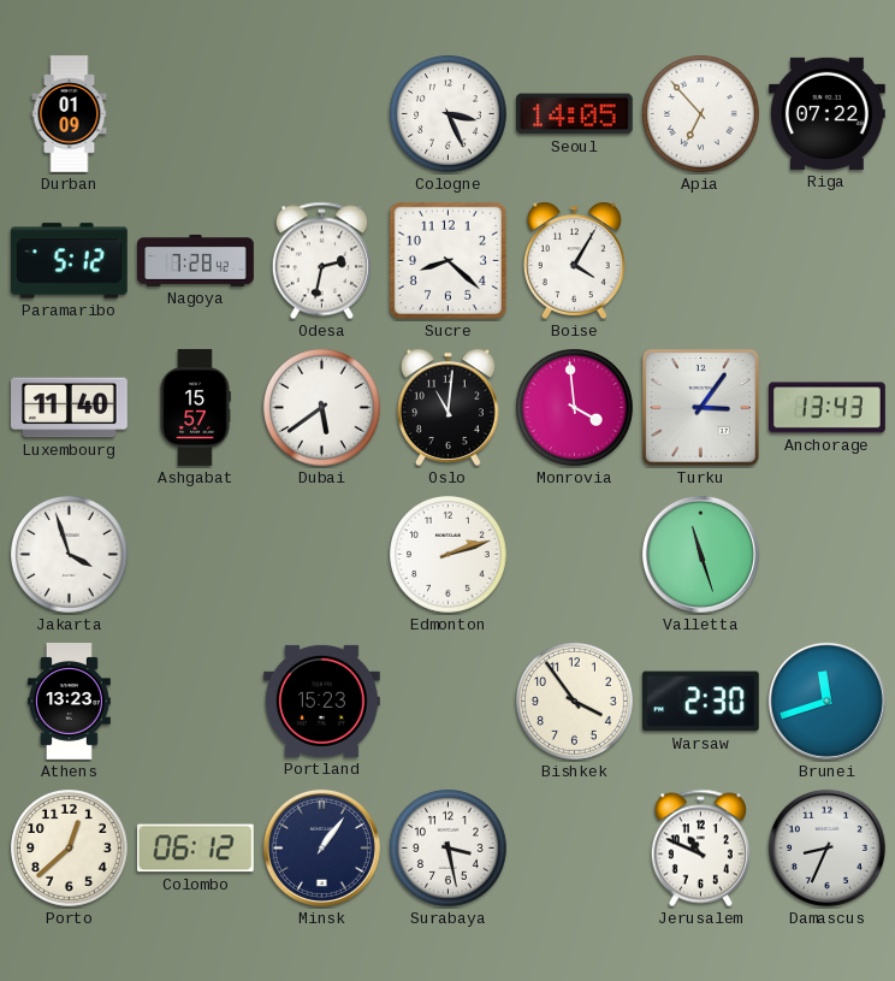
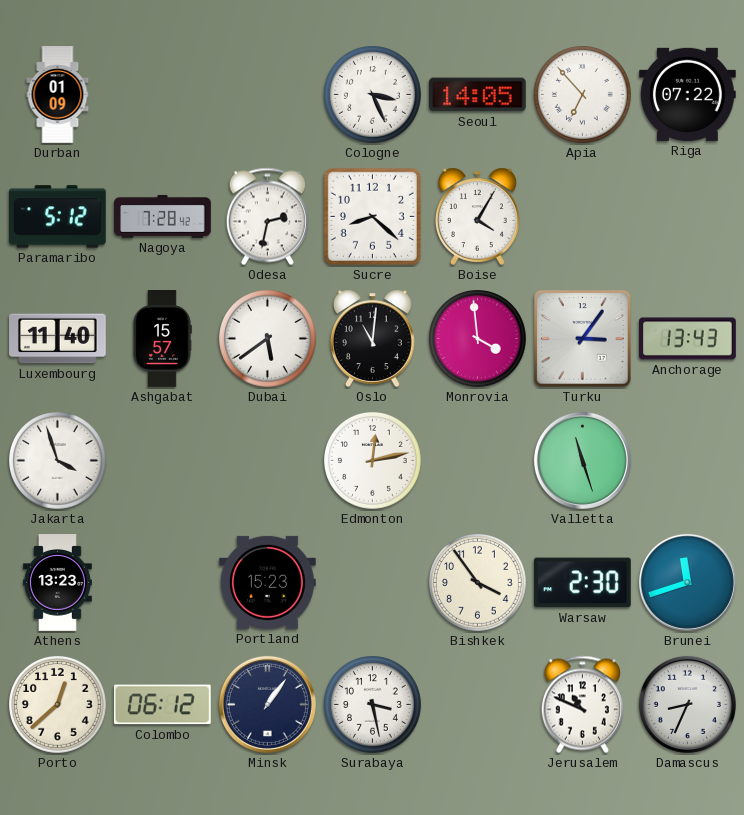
Edmonton: 2:12 -> 12:13
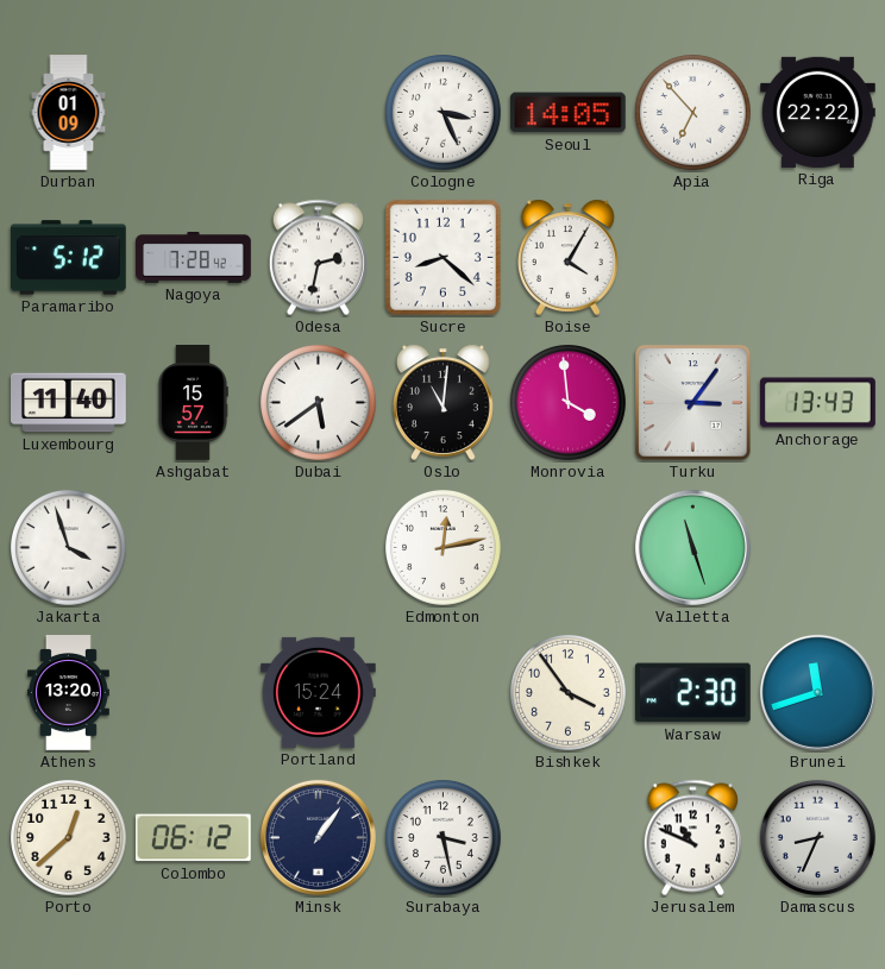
Riga: 07:22 -> 22:22
Athens: 13:23 -> 13:20
Portland: 15:23 -> 15:24
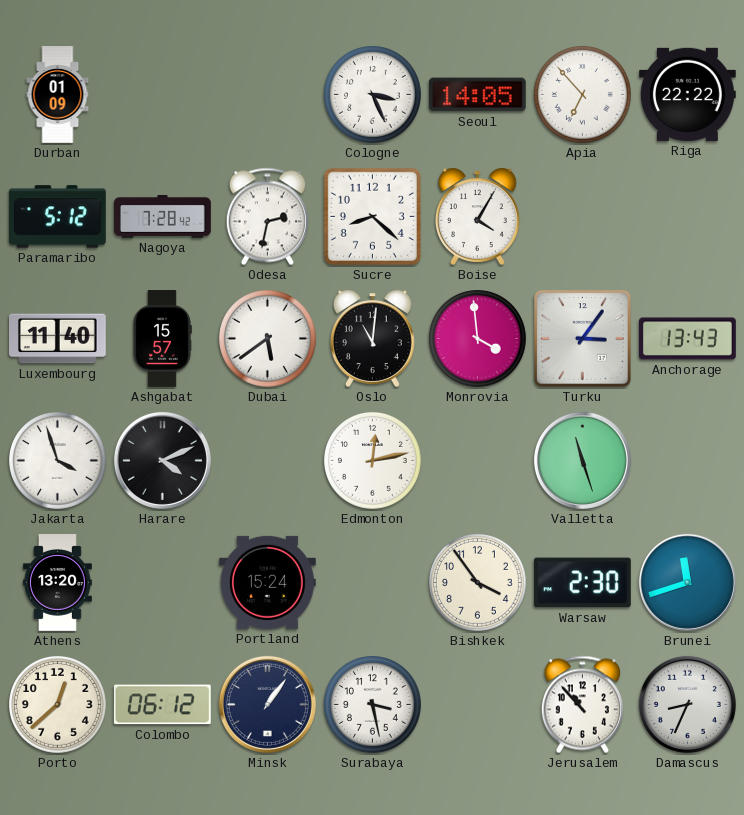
Harare: none -> 4:11
Jerusalem: 10:49 -> 10:53
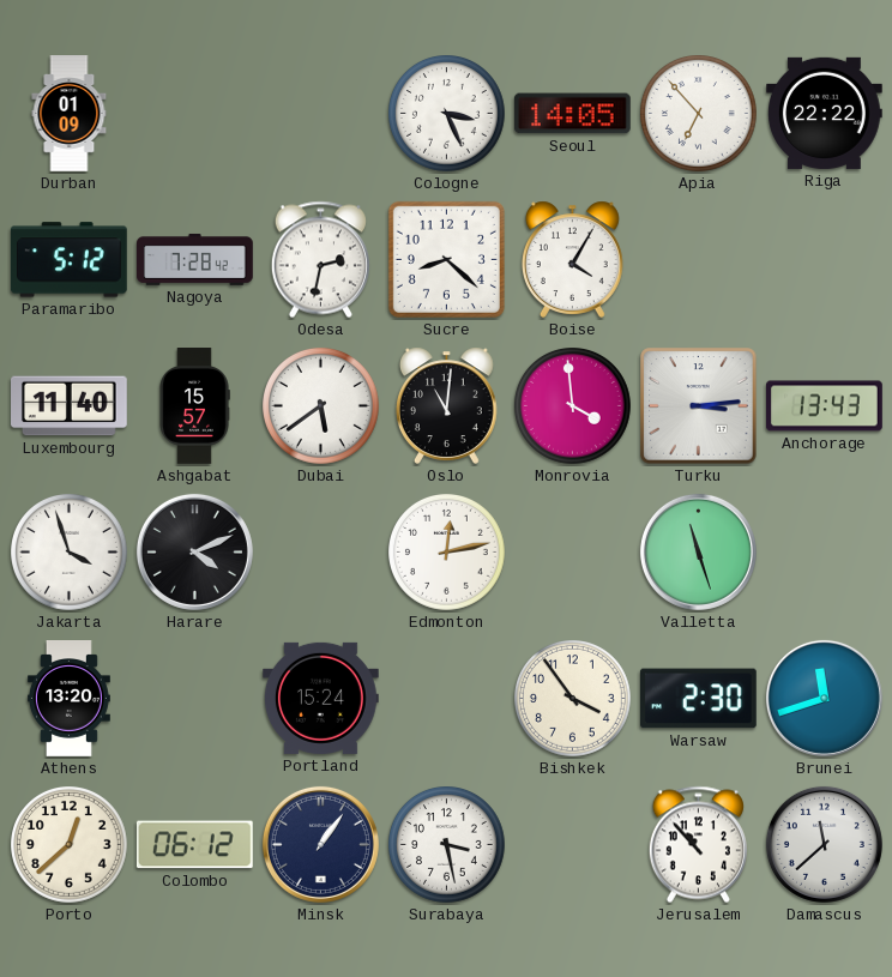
Turku: 3:06 -> 3:14
Damascus: 8:34 -> 11:38
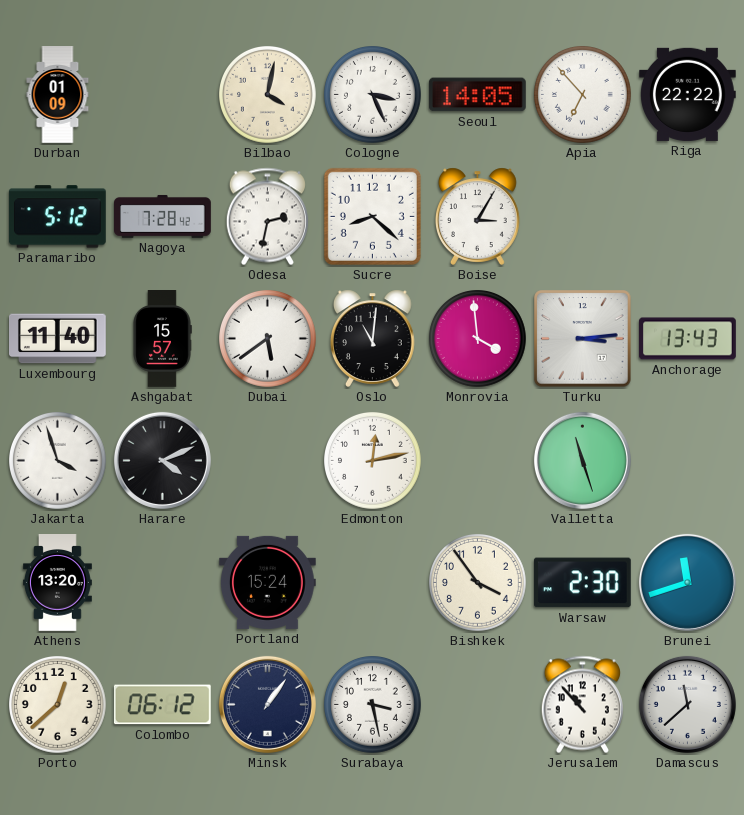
Bilbao: none -> 4:02
Boise: 4:05 -> 3:05
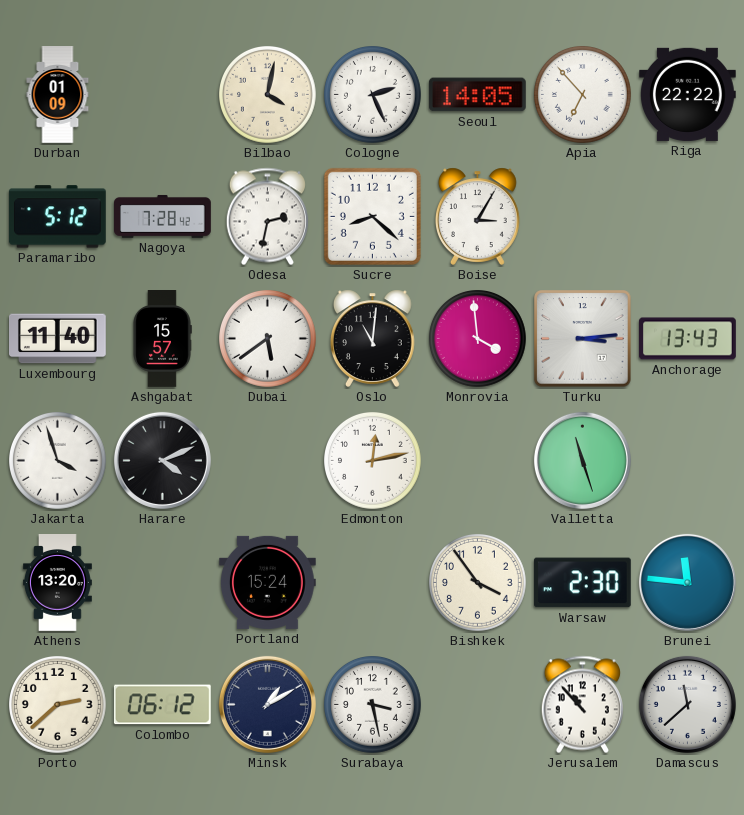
Cologne: 3:26 -> 2:26
Brunei: 11:42 -> 11:46
Porto: 12:38 -> 2:38
Minsk: 1:06 -> 1:10
